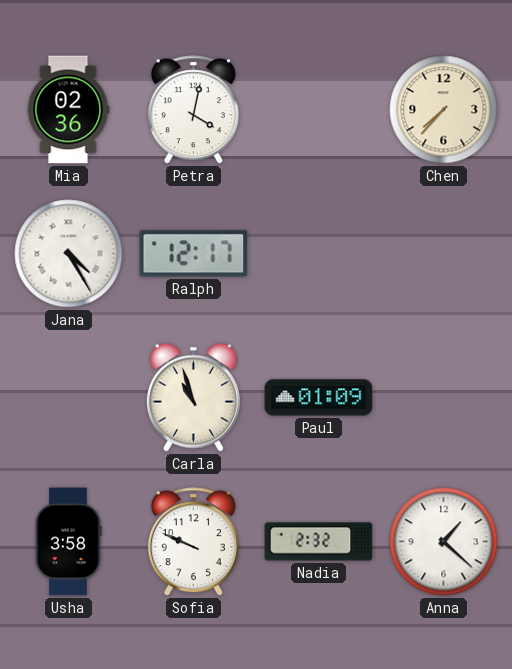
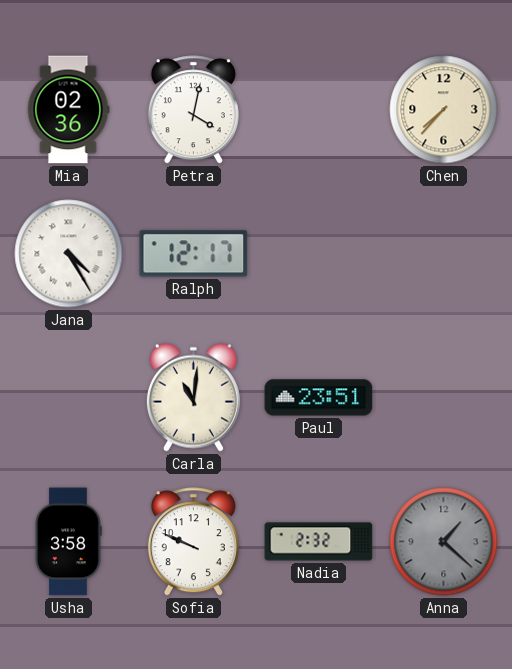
Carla: 10:57 -> 11:01
Paul: 01:09 -> 23:51
Anna dial: white -> grey
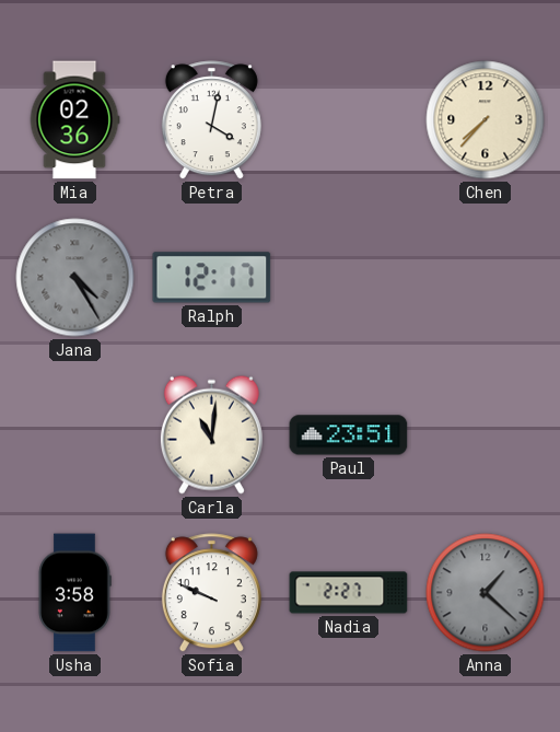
Jana dial: white -> grey
Nadia: 2:32 -> 2:27
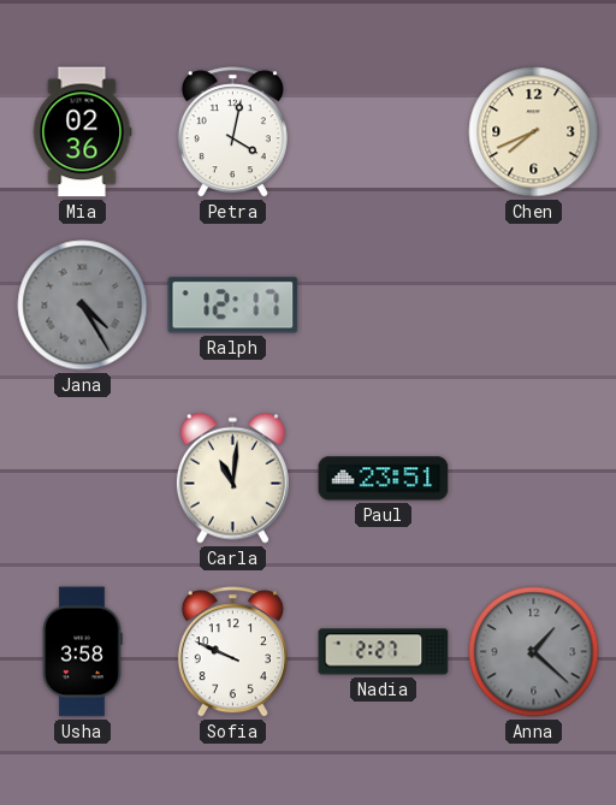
Chen: 7:37 -> 7:41
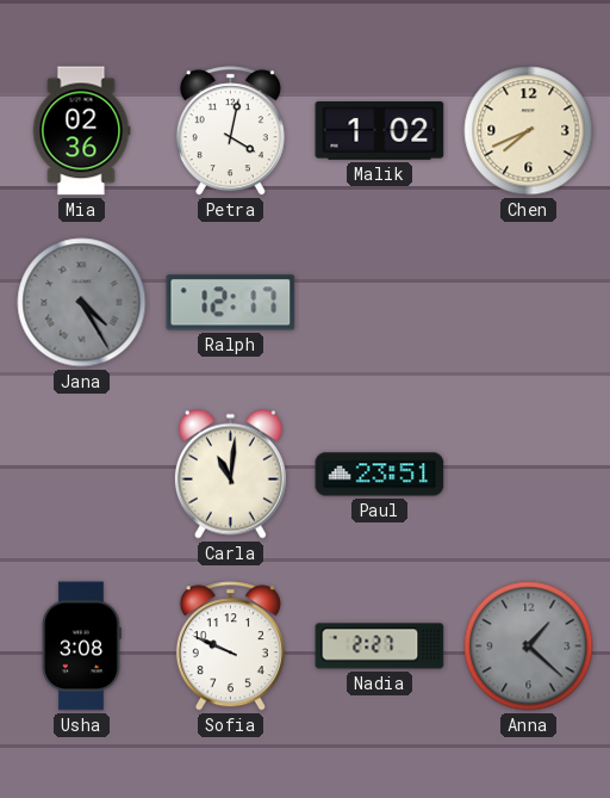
Malik: none -> 1:02
Usha: 3:58 -> 3:08
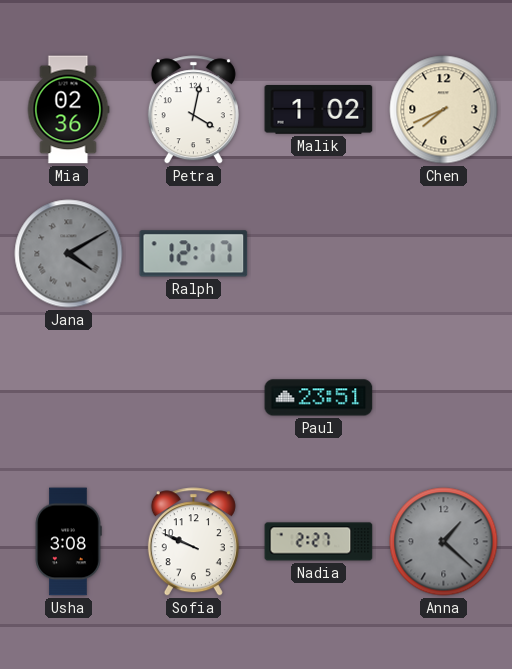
Jana: 4:25 -> 4:10
Carla: 11:01 -> none
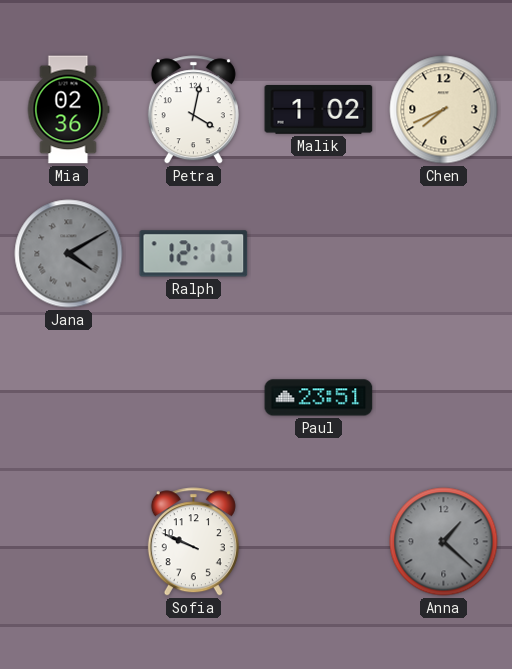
Usha: 3:08 -> none
Nadia: 2:27 -> none
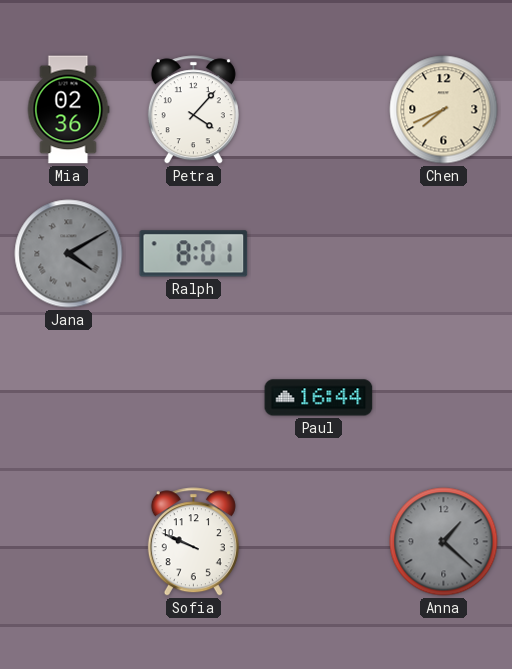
Petra: 4:02 -> 4:07
Malik: 1:02 -> none
Ralph: 12:17 -> 8:01
Paul: 23:51 -> 16:44
